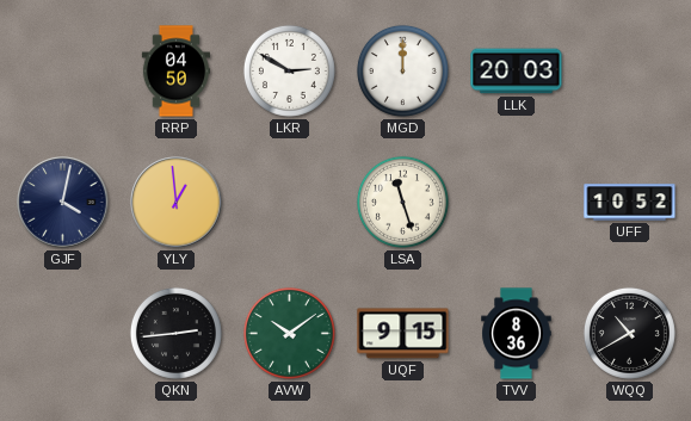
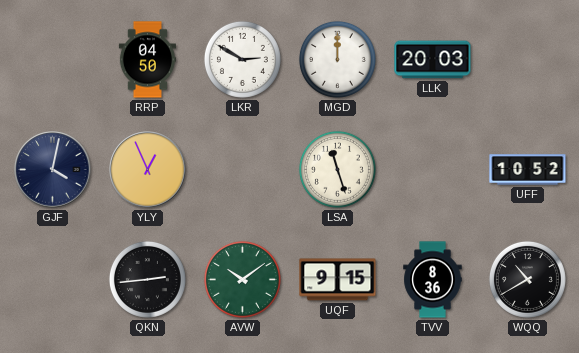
YLY: 12:59 -> 12:56
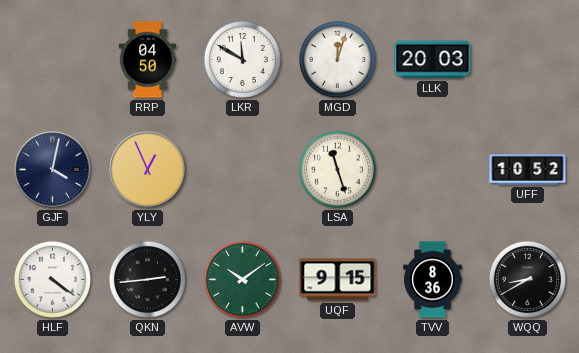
LKR: 2:50 -> 11:50
MGD: 12:00 -> 12:03
HLF: none -> 4:21
WQQ: 10:40 -> 8:40
